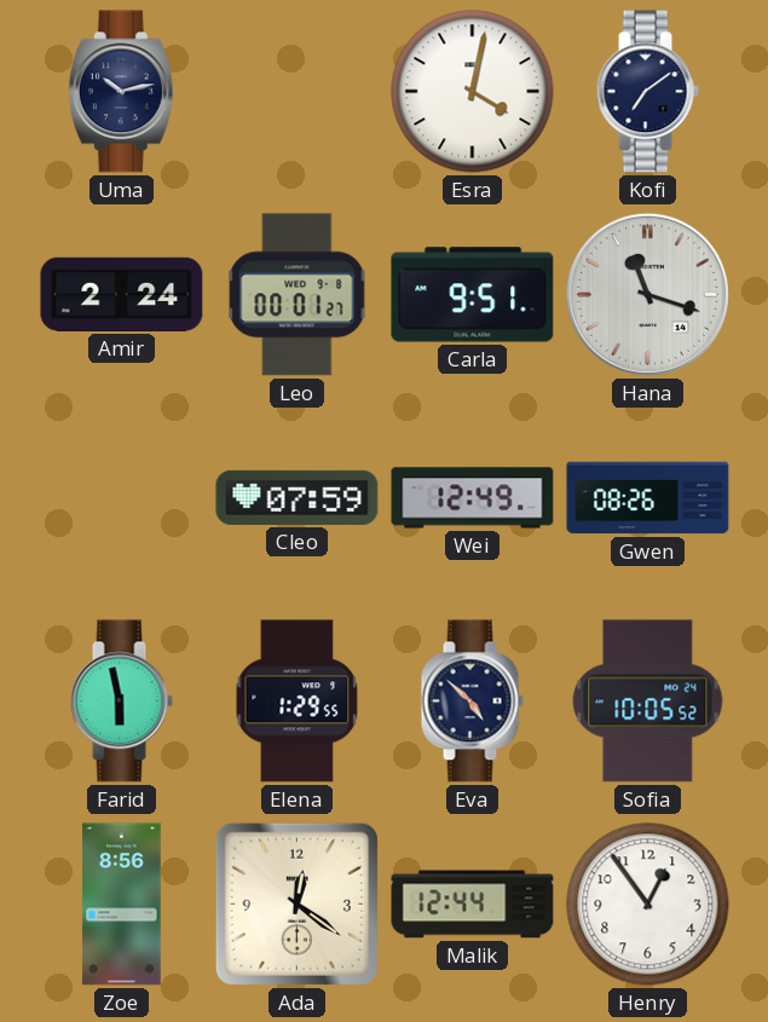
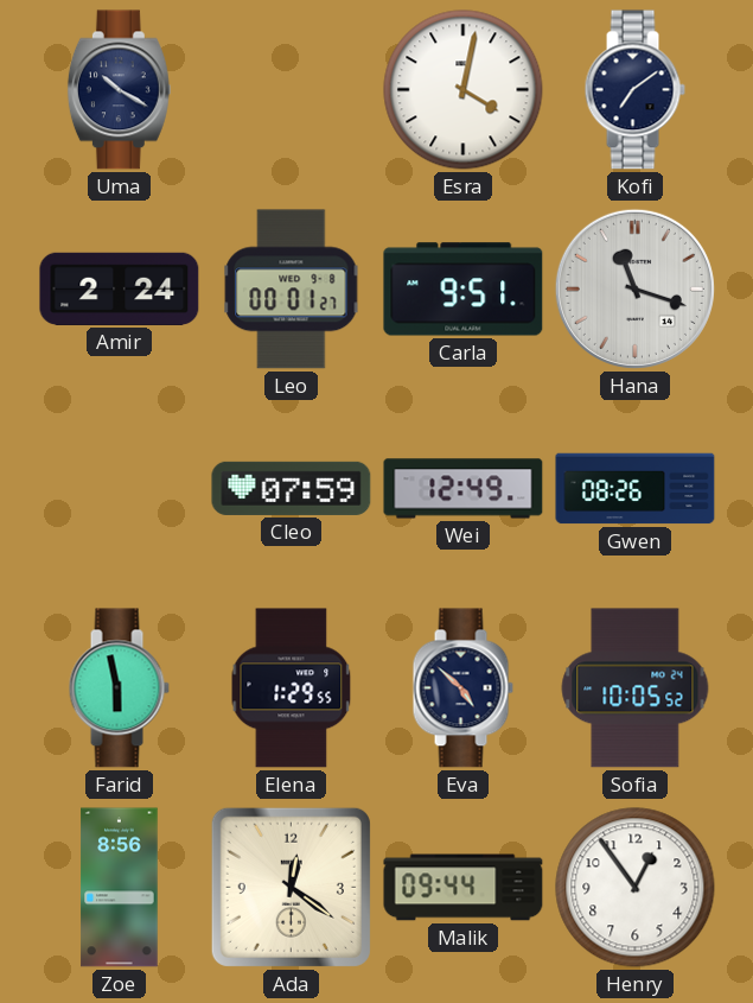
Uma: 10:13 -> 10:20
Malik: 12:44 -> 09:44
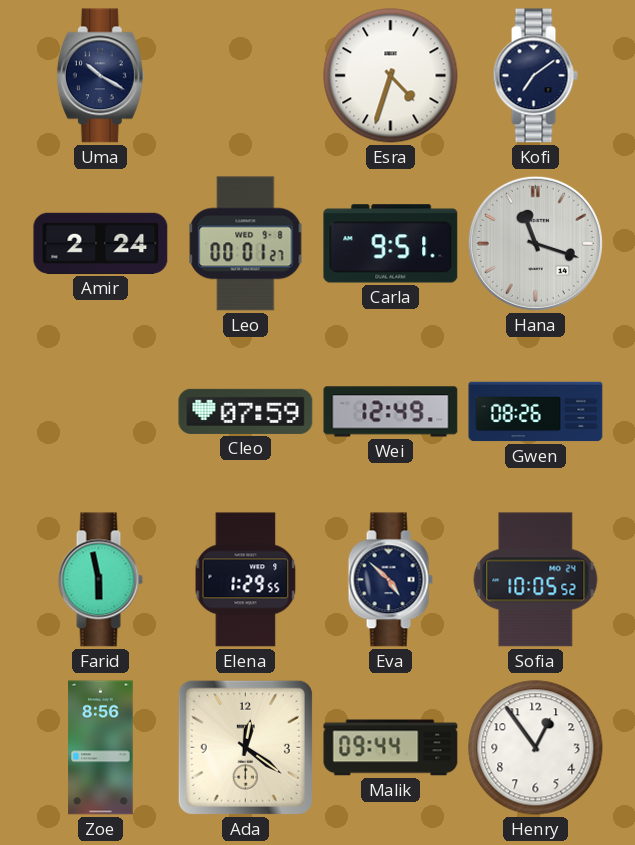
Esra: 4:02 -> 4:33
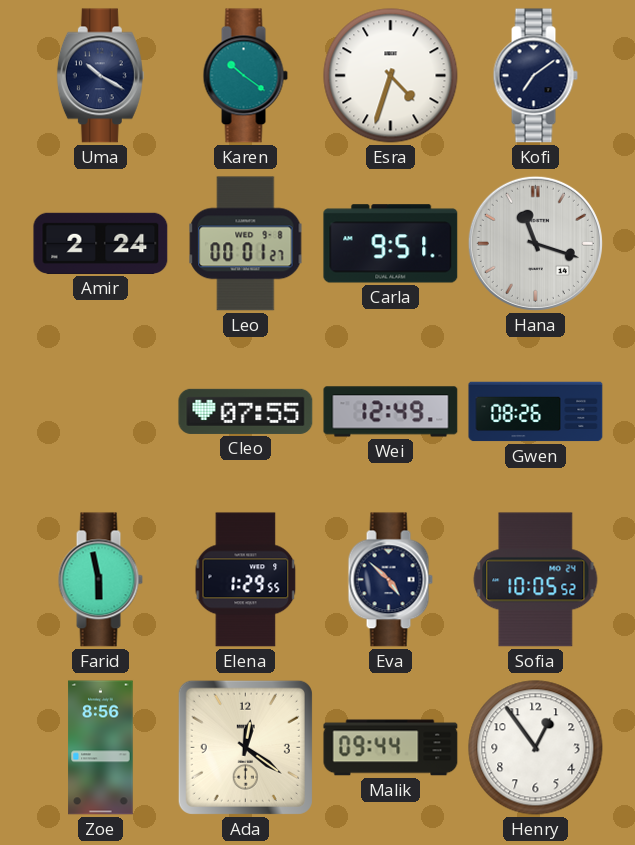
Karen: none -> 10:21
Cleo: 07:59 -> 07:55
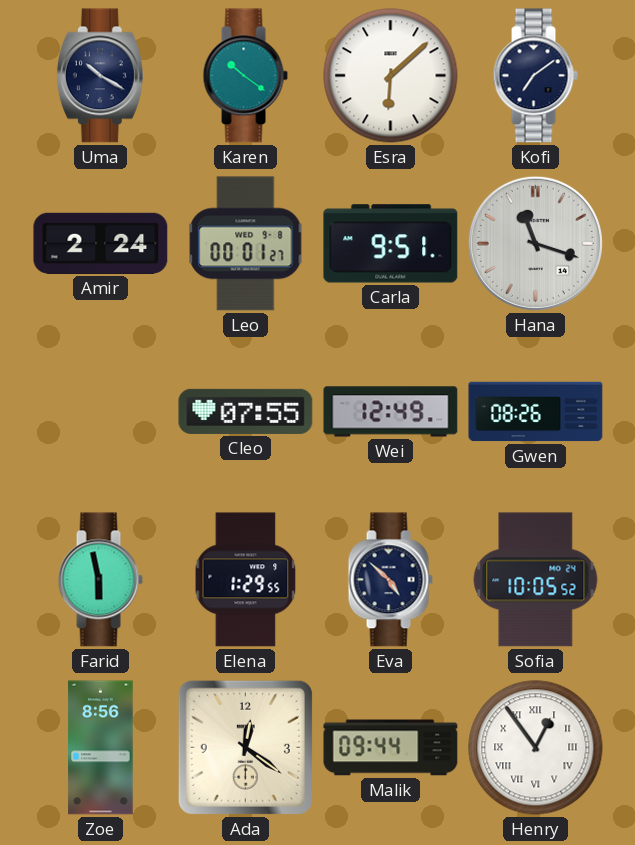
Esra: 4:33 -> 6:08
Henry numerals: Arabic -> Roman
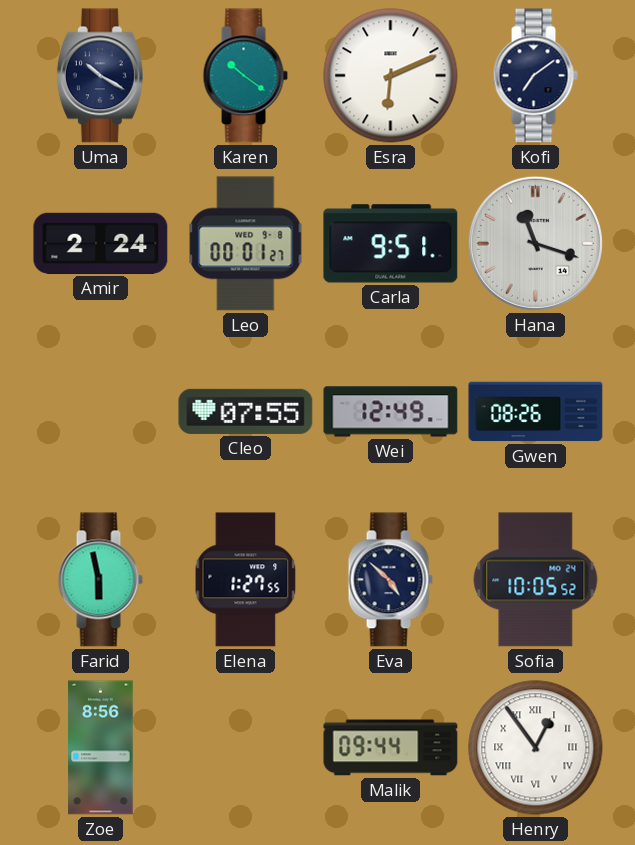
Esra: 6:08 -> 6:11
Elena: 1:29 -> 1:27
Ada: 12:21 -> none
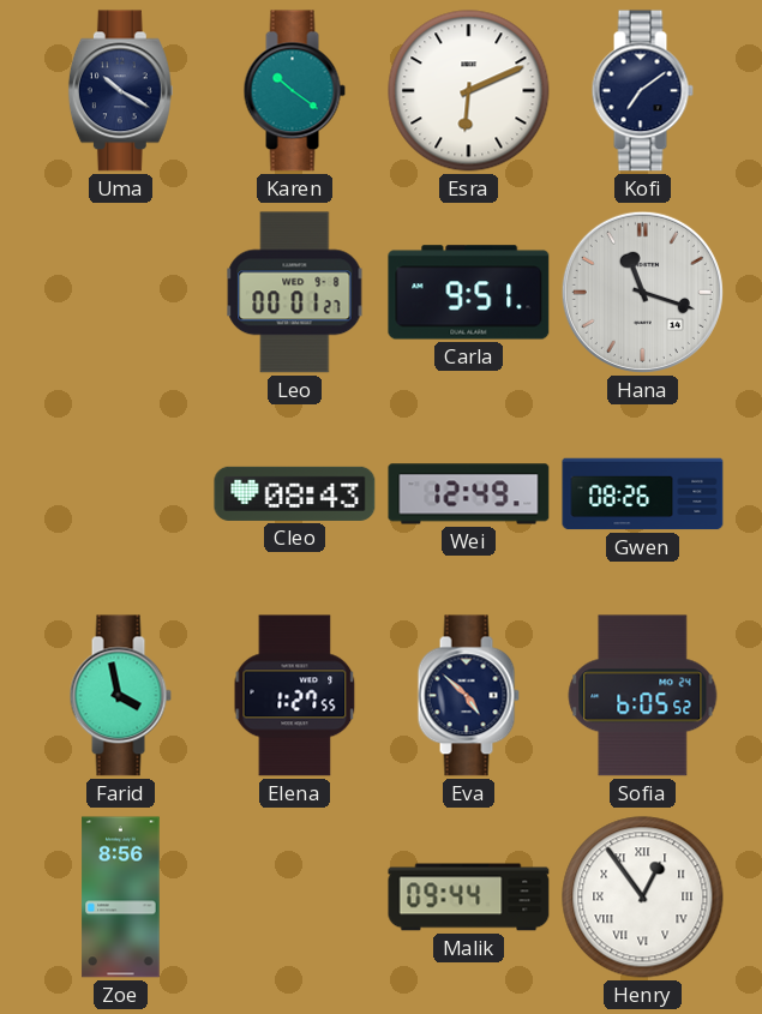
Amir: 2:24 -> none
Cleo: 07:55 -> 08:43
Farid: 5:58 -> 3:58
Sofia: 10:05 -> 6:05
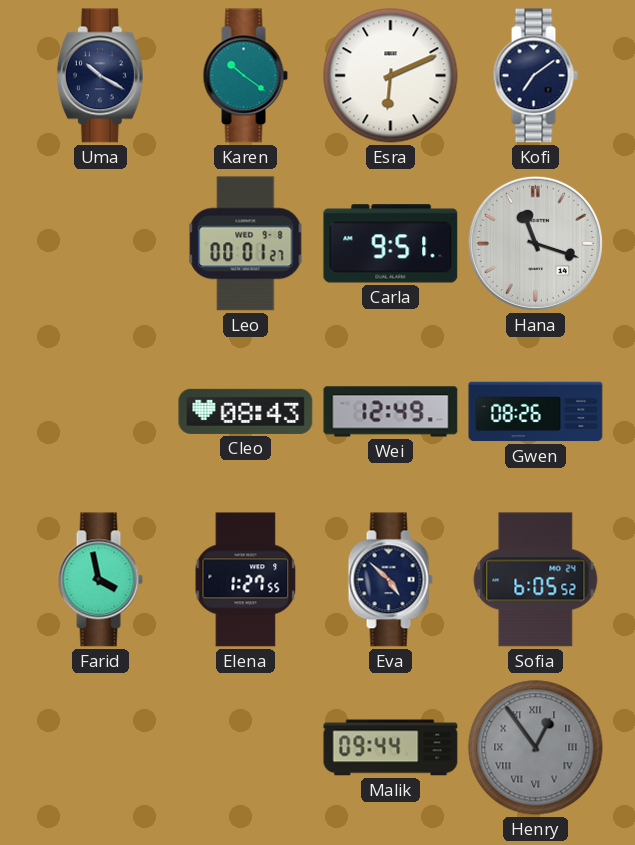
Zoe: 8:56 -> none
Henry dial: white -> grey
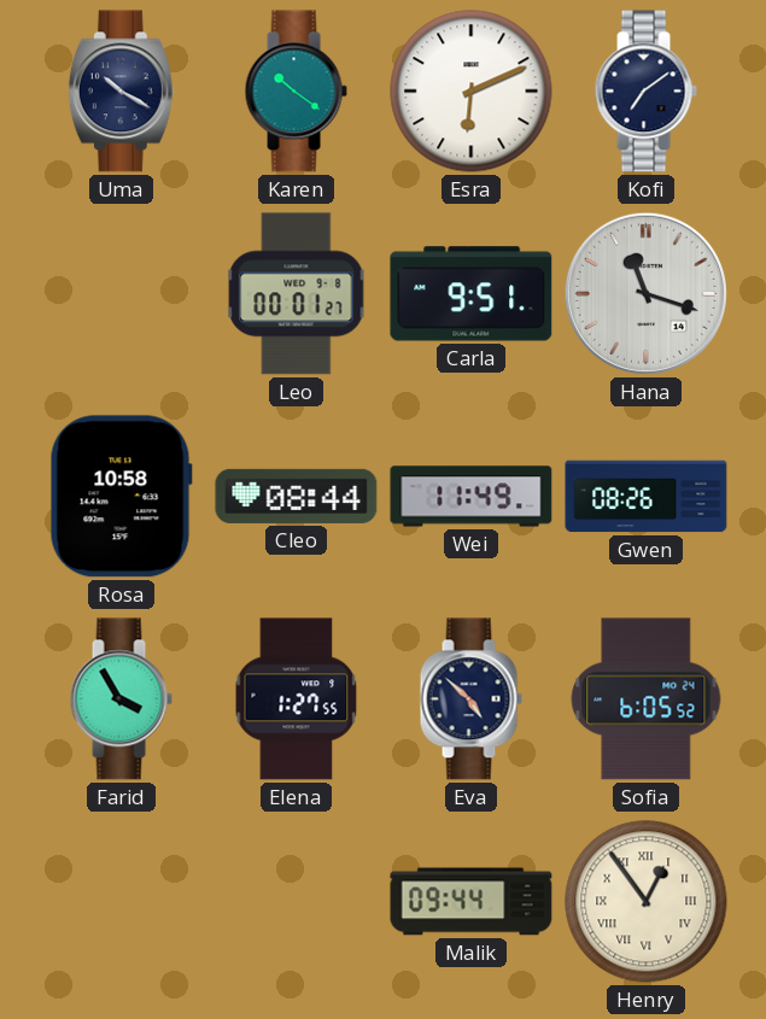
Rosa: none -> 10:58
Cleo: 08:43 -> 08:44
Wei: 12:49 -> 11:49
Farid: 3:58 -> 3:55
Henry dial: grey -> cream
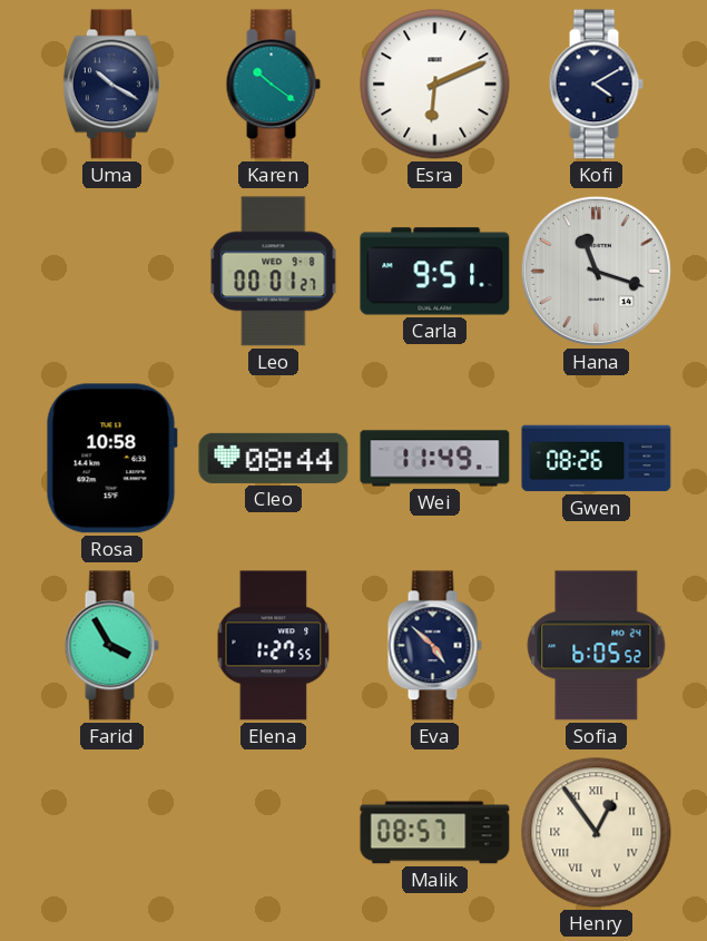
Kofi: 7:09 -> 4:10
Malik: 09:44 -> 08:57
